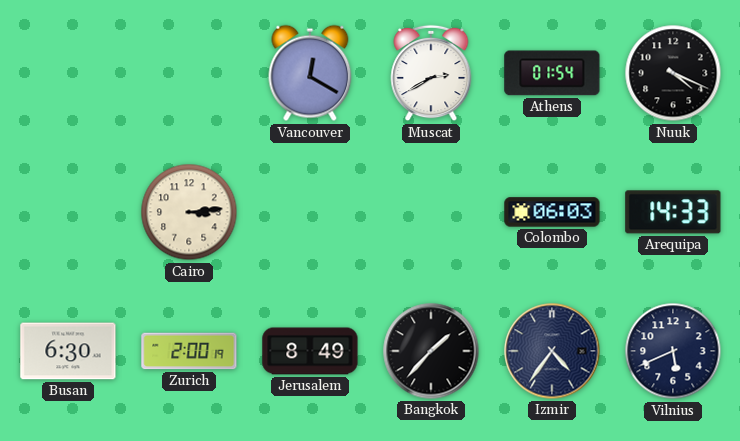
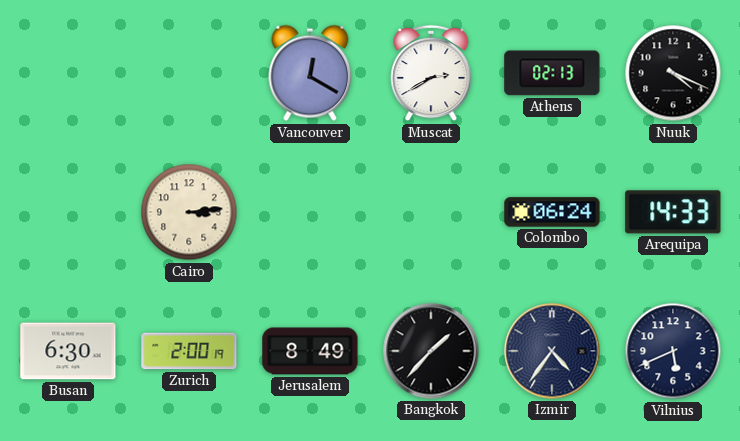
Athens: 01:54 -> 02:13
Colombo: 06:03 -> 06:24
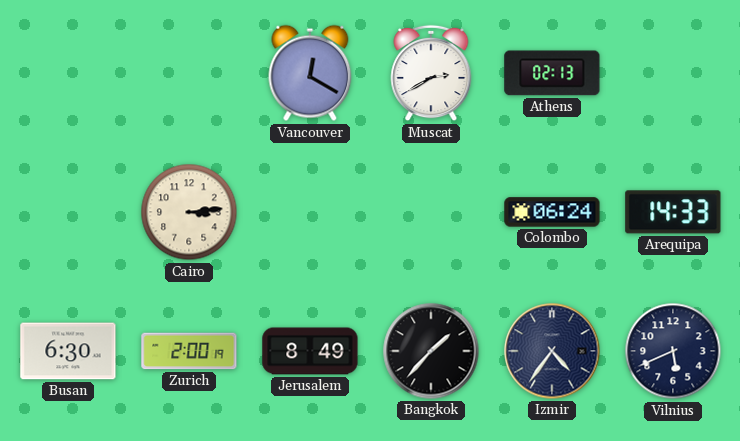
Nuuk: 4:19 -> none
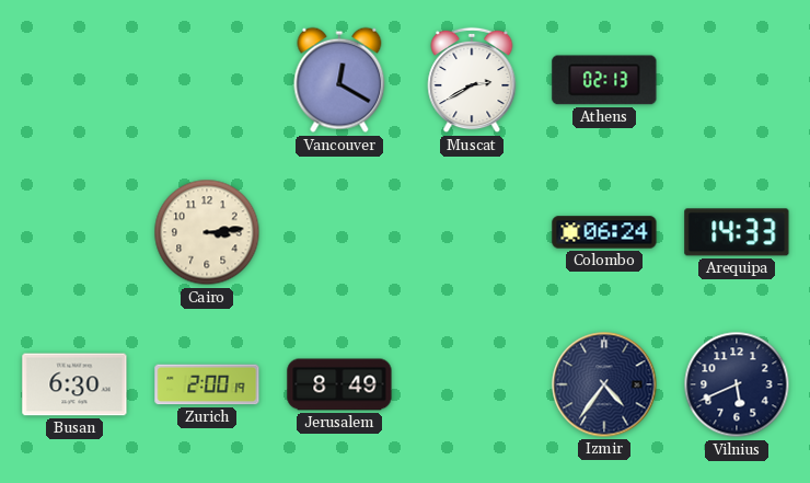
Bangkok: 1:37 -> none
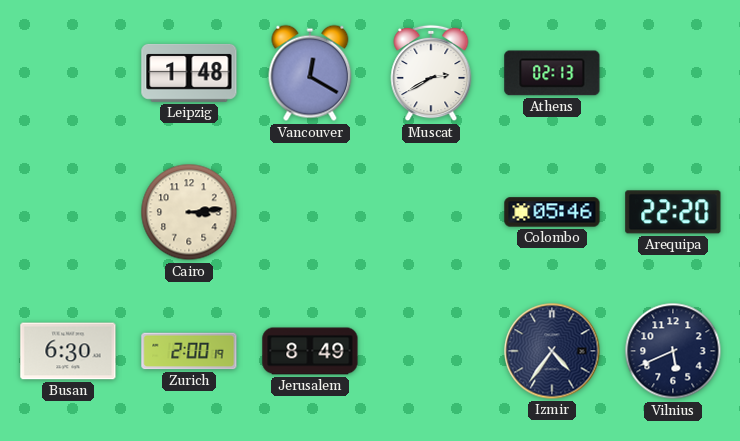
Leipzig: none -> 1:48
Colombo: 06:24 -> 05:46
Arequipa: 14:33 -> 22:20
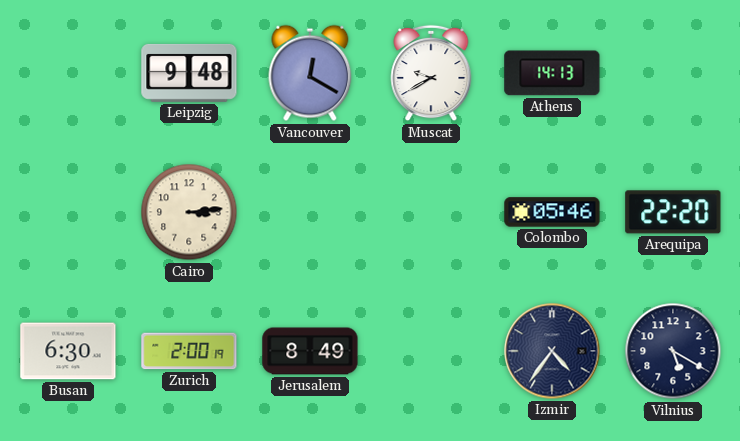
Leipzig: 1:48 -> 9:48
Muscat: 2:40 -> 9:40
Athens: 02:13 -> 14:13
Vilnius: 5:41 -> 5:20
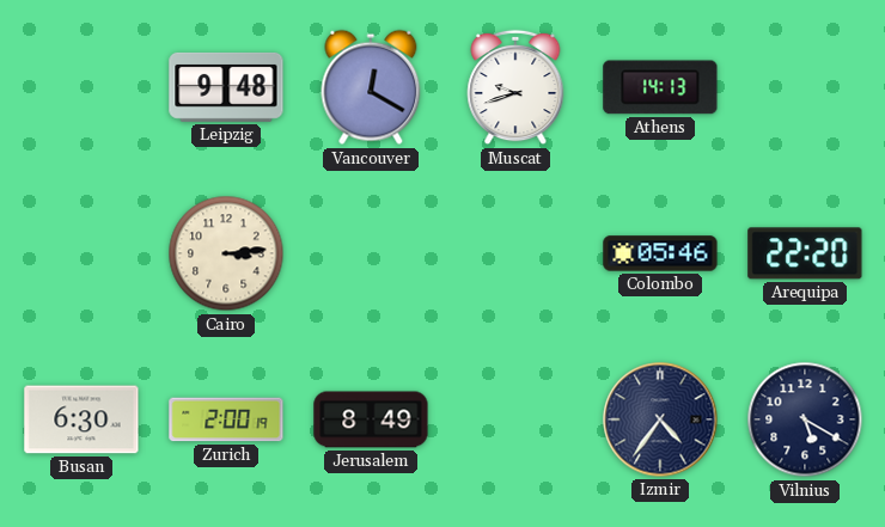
Muscat: 9:40 -> 9:42
